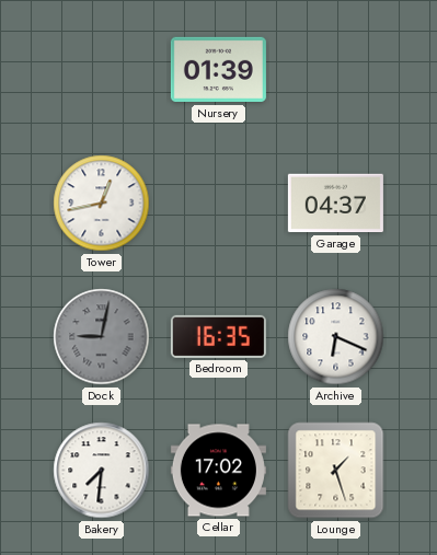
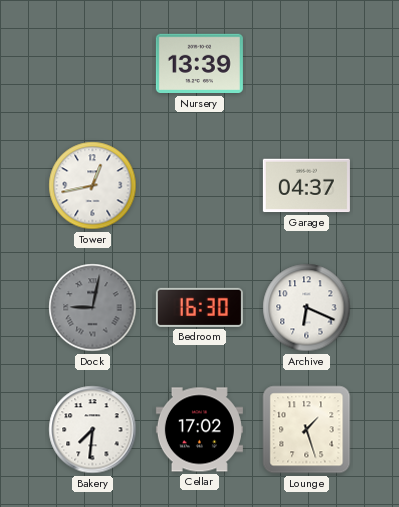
Nursery: 01:39 -> 13:39
Bedroom: 16:35 -> 16:30
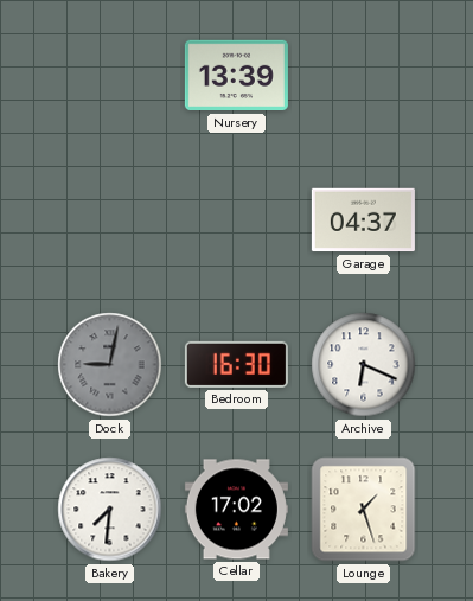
Tower: 12:43 -> none
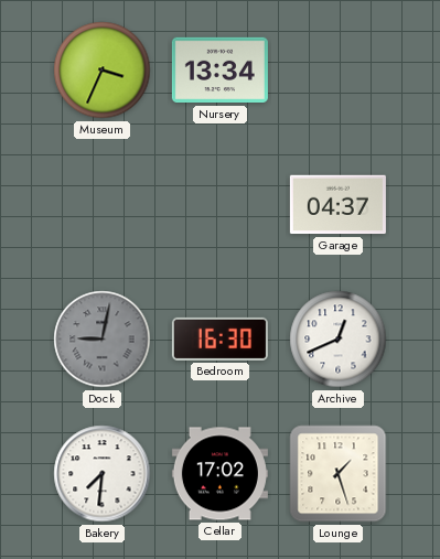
Museum: none -> 3:34
Nursery: 13:39 -> 13:34
Archive: 6:19 -> 12:41
